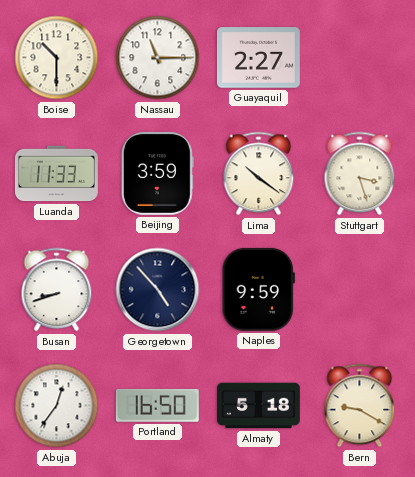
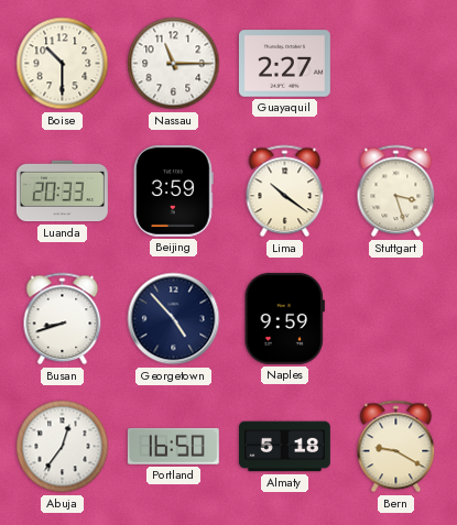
Luanda: 11:33 -> 20:33
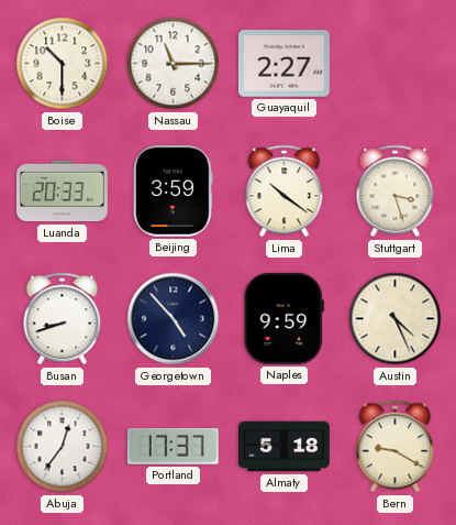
Austin: none -> 4:26
Portland: 16:50 -> 17:37
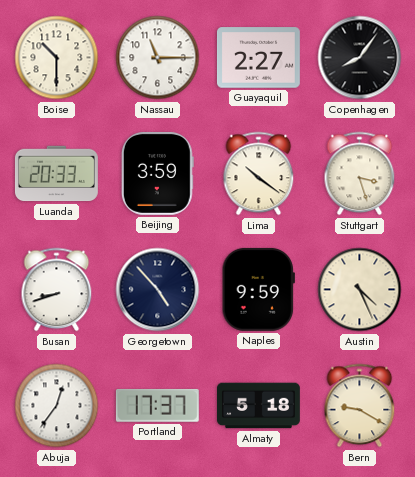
Copenhagen: none -> 8:06
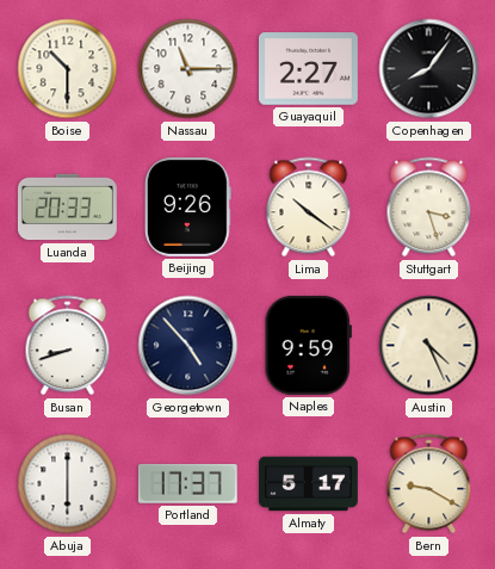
Beijing: 3:59 -> 9:26
Abuja: 12:36 -> 6:00
Almaty: 5:18 -> 5:17
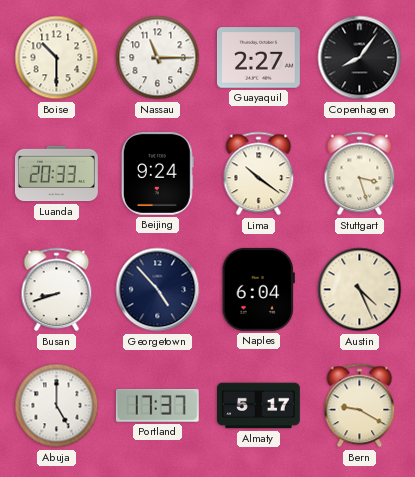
Beijing: 9:26 -> 9:24
Naples: 9:59 -> 6:04
Abuja: 6:00 -> 5:00
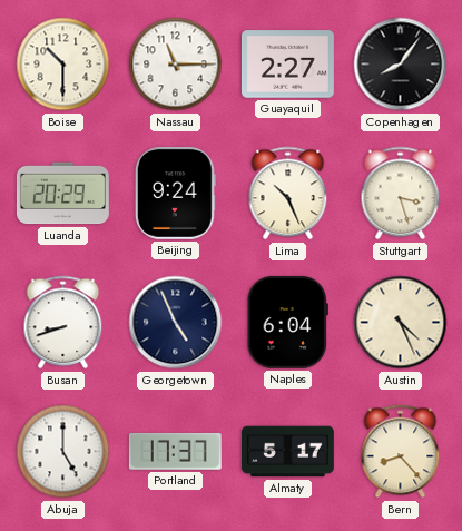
Luanda: 20:33 -> 20:29
Lima: 10:21 -> 10:26
Georgetown: 4:53 -> 4:56
Bern: 9:20 -> 8:23
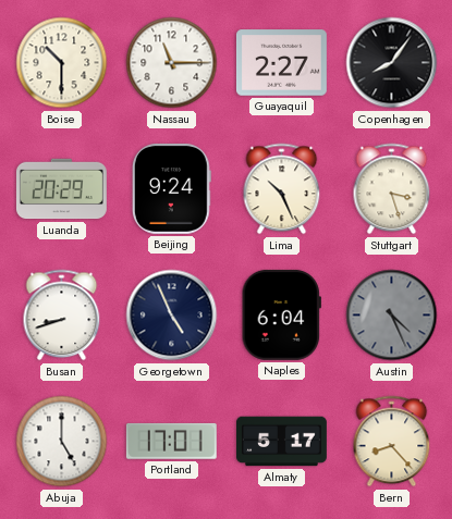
Austin dial: cream -> grey
Portland: 17:37 -> 17:01
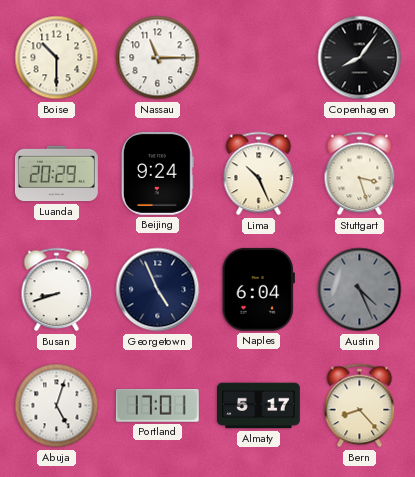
Guayaquil: 2:27 -> none
Abuja: 5:00 -> 5:03
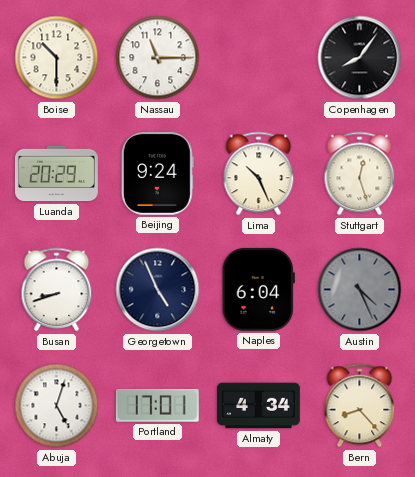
Stuttgart: 3:27 -> 12:27
Almaty: 5:17 -> 4:34
